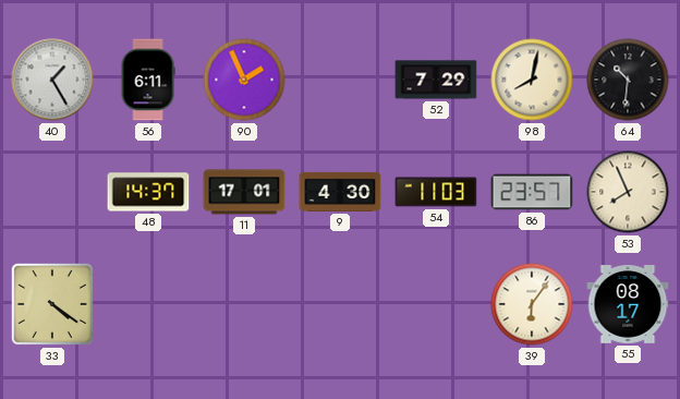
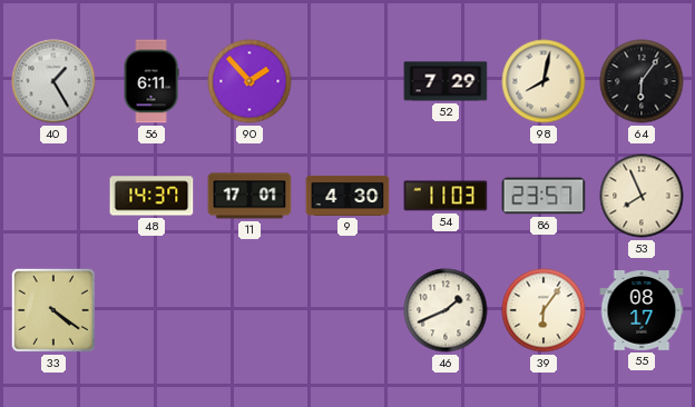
90: 1:56 -> 1:53
64: 10:31 -> 6:06
46: none -> 1:41
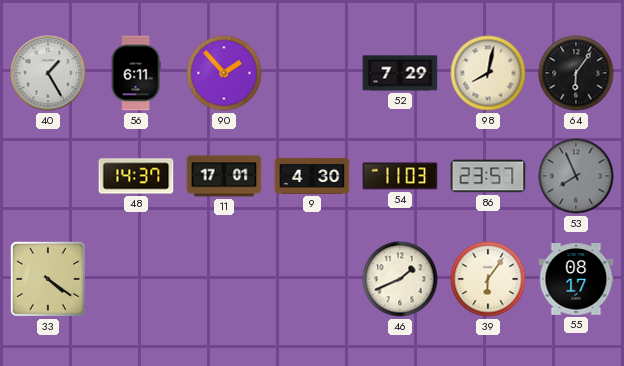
53 dial: cream -> grey
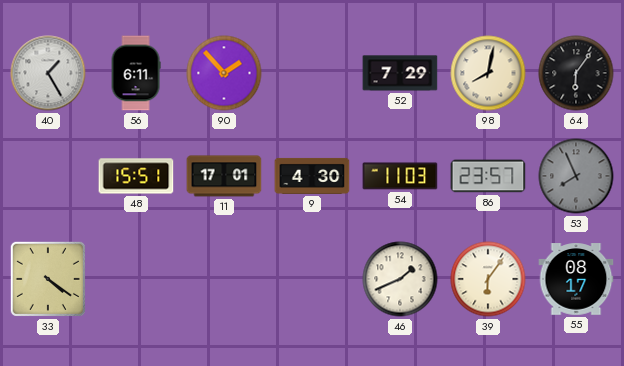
48: 14:37 -> 15:51
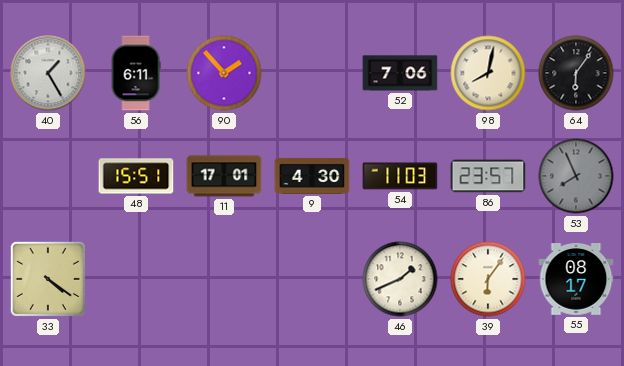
52: 7:29 -> 7:06
